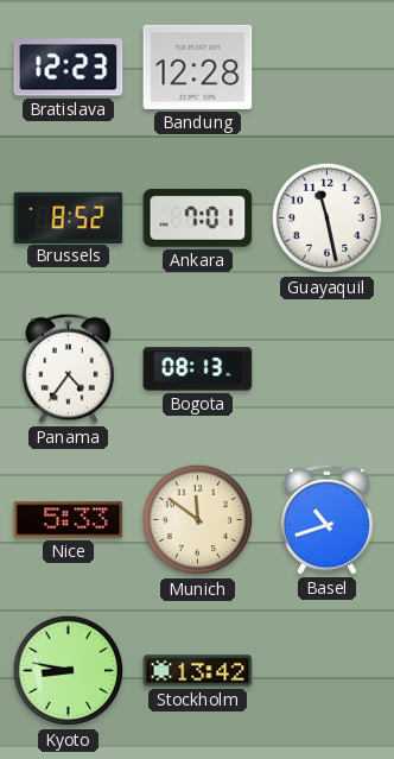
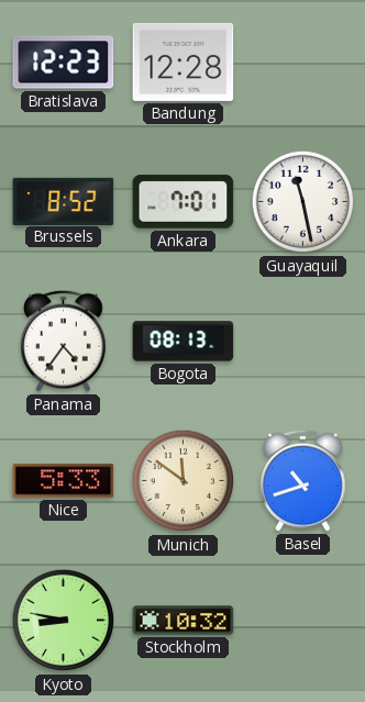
Stockholm: 13:42 -> 10:32
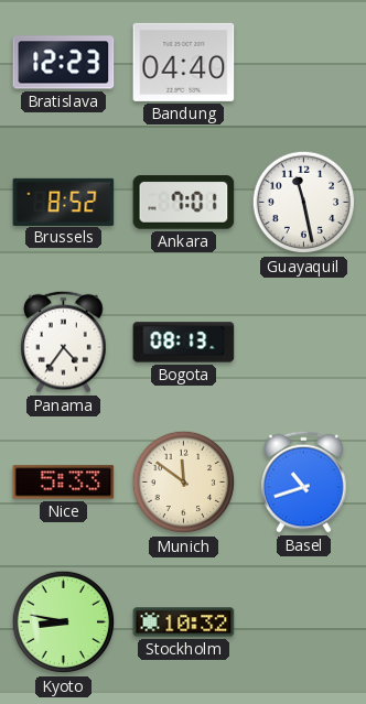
Bandung: 12:28 -> 04:40
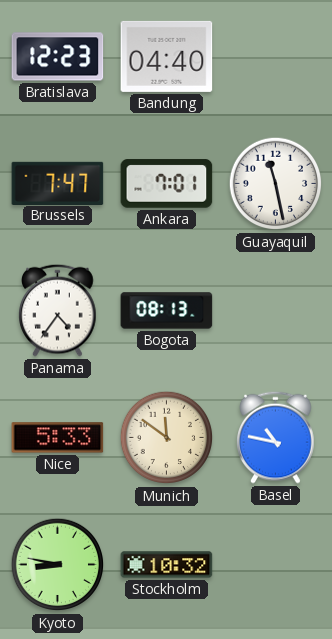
Brussels: 8:52 -> 7:47
Basel: 10:42 -> 10:47
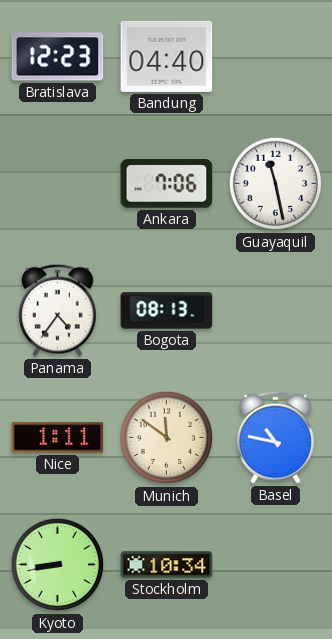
Brussels: 7:47 -> none
Ankara: 7:01 -> 7:06
Nice: 5:33 -> 1:11
Kyoto: 8:47 -> 8:43
Stockholm: 10:32 -> 10:34
